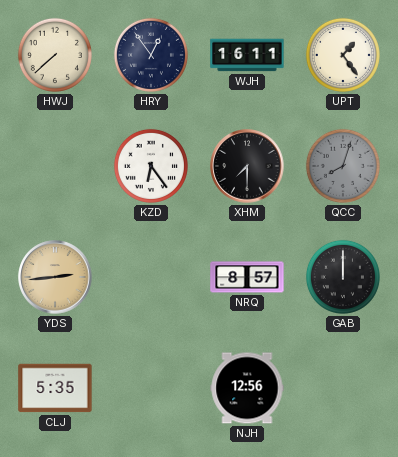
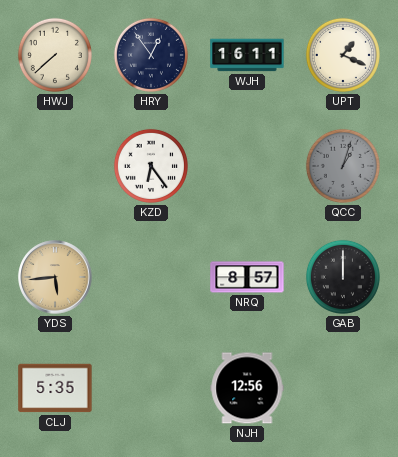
UPT: 1:24 -> 1:19
XHM: 7:30 -> none
QCC: 8:03 -> 1:03
YDS: 2:44 -> 5:44
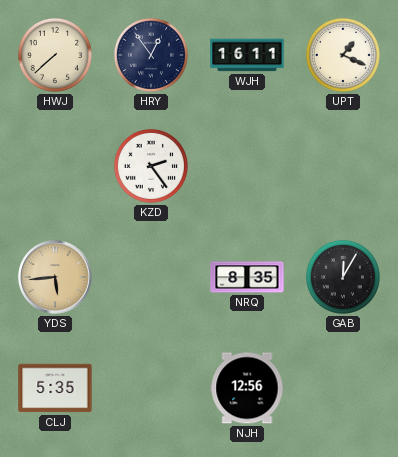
KZD: 6:24 -> 2:24
QCC: 1:03 -> none
NRQ: 8:57 -> 8:35
GAB: 12:00 -> 12:05
